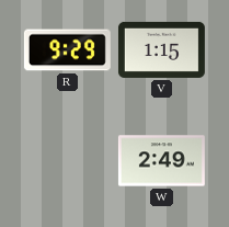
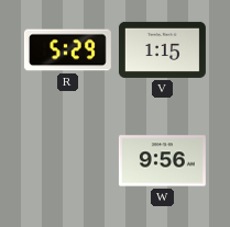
R: 9:29 -> 5:29
W: 2:49 -> 9:56
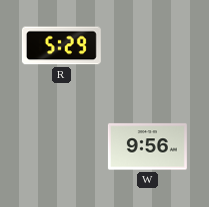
V: 1:15 -> none
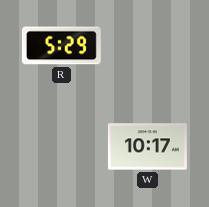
W: 9:56 -> 10:17
